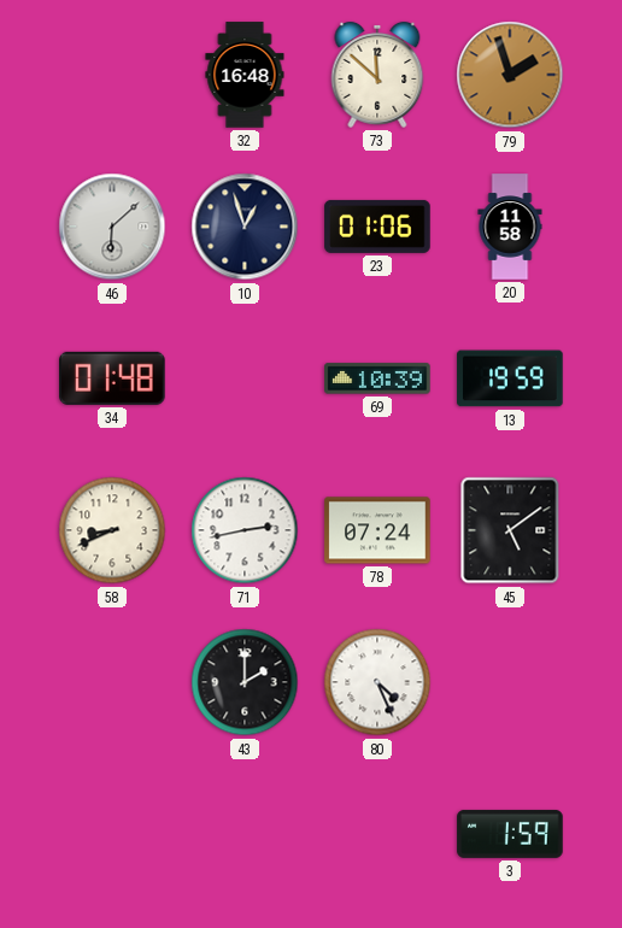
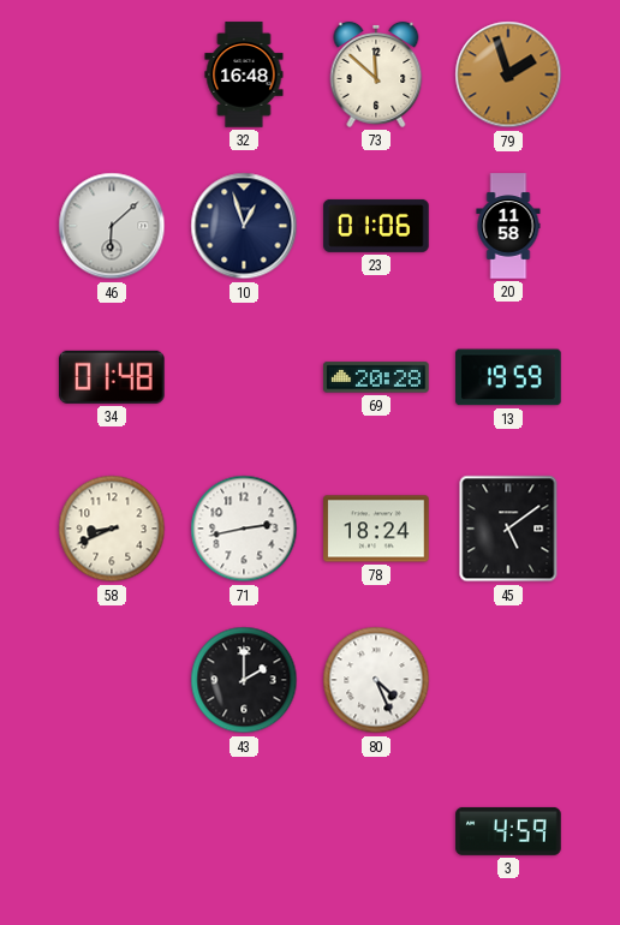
69: 10:39 -> 20:28
78: 07:24 -> 18:24
3: 1:59 -> 4:59
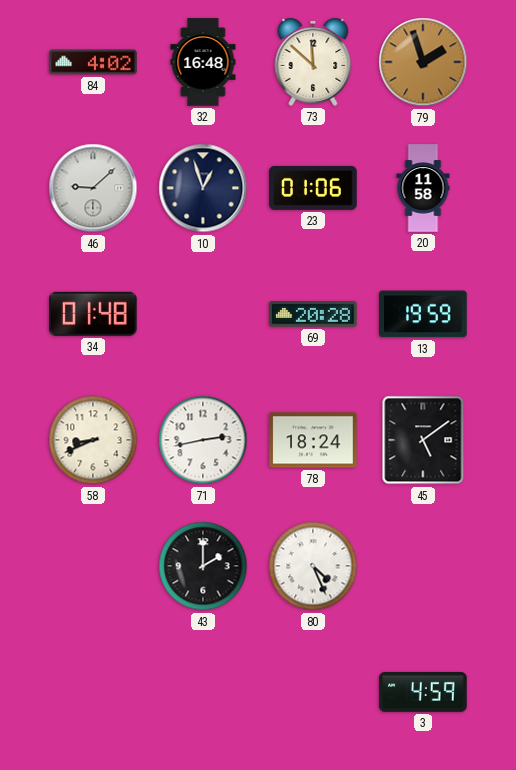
84: none -> 4:02
46: 6:08 -> 9:08
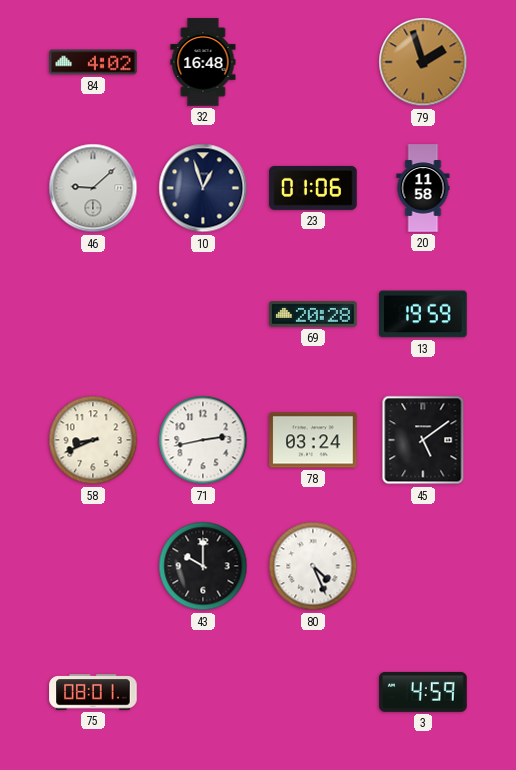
73: 11:52 -> none
34: 01:48 -> none
78: 18:24 -> 03:24
43: 2:00 -> 10:00
75: none -> 08:01
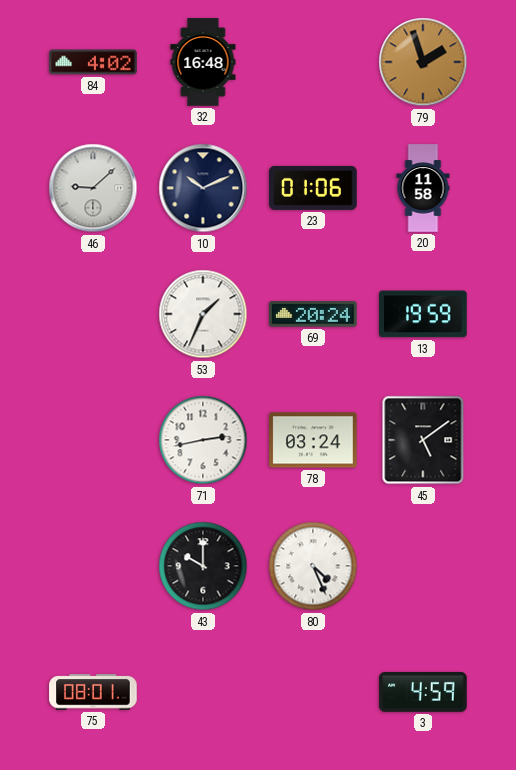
10: 12:57 -> 10:11
53: none -> 1:34
69: 20:28 -> 20:24
58: 8:41 -> none
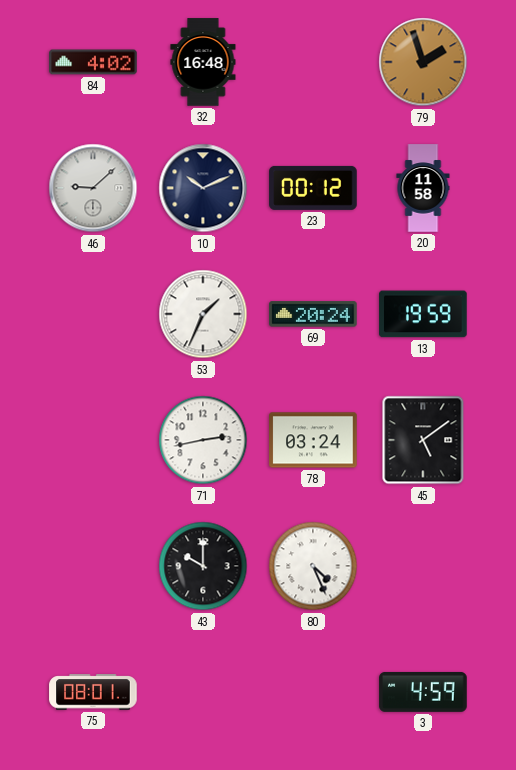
23: 01:06 -> 00:12
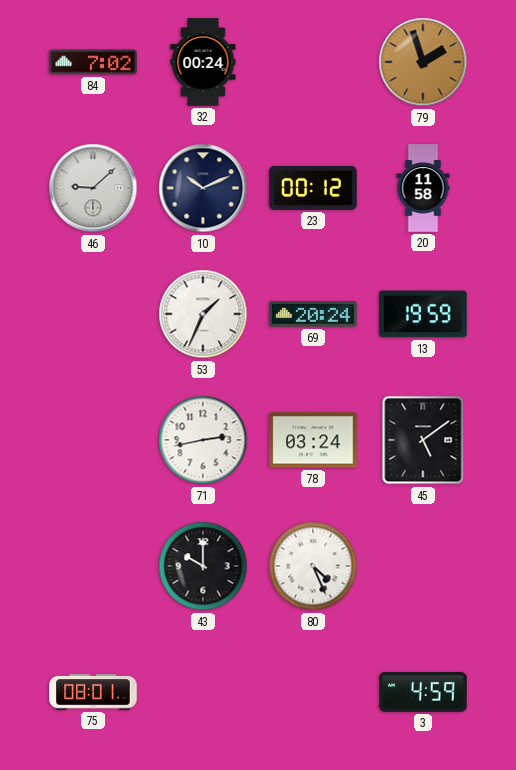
84: 4:02 -> 7:02
32: 16:48 -> 00:24
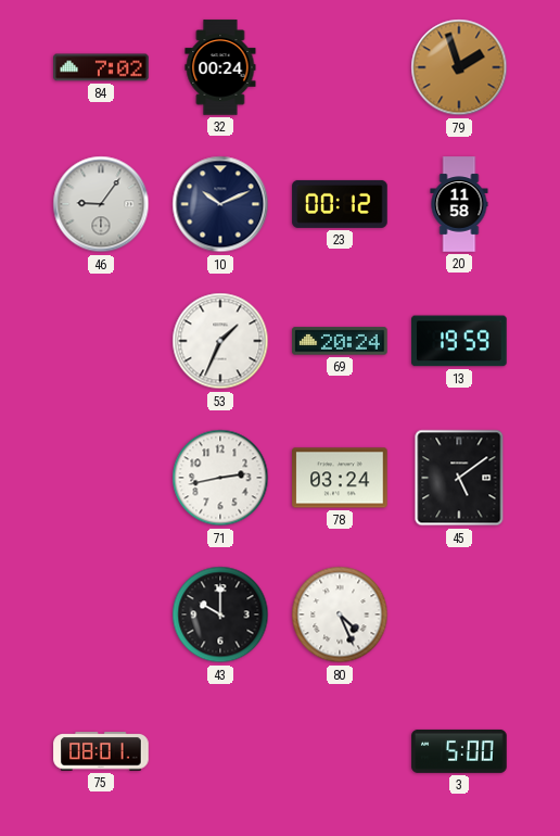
46: 9:08 -> 9:06
3: 4:59 -> 5:00
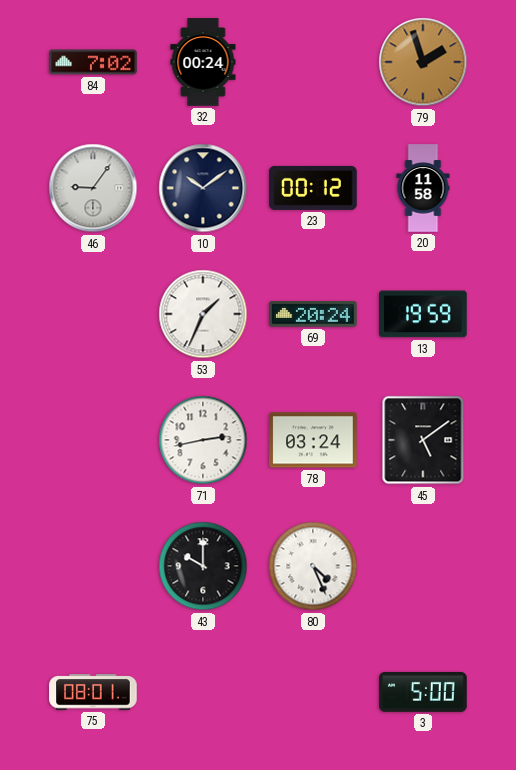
10: 10:11 -> 10:09
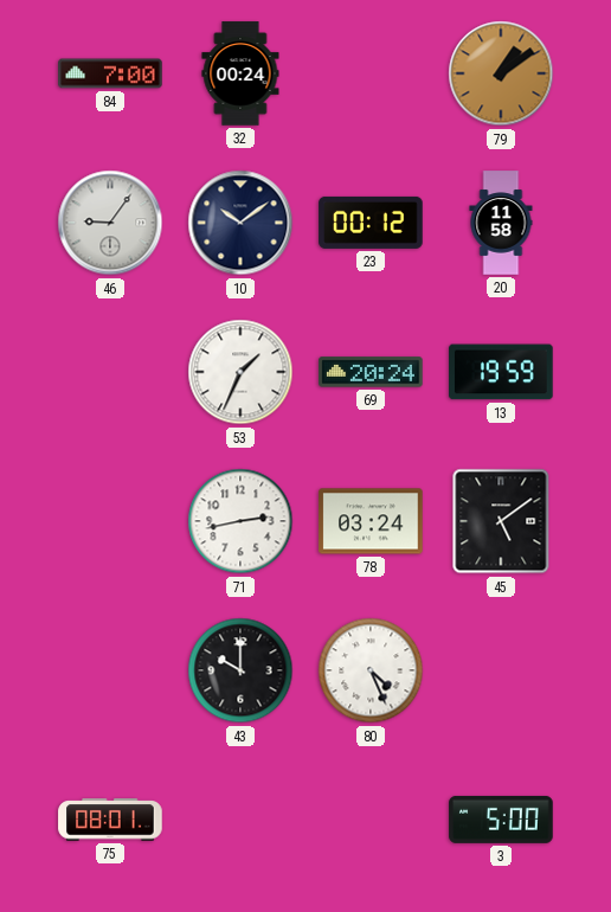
84: 7:02 -> 7:00
79: 1:57 -> 1:09
